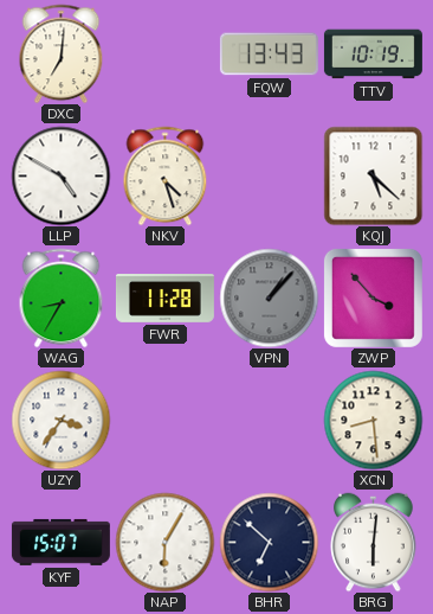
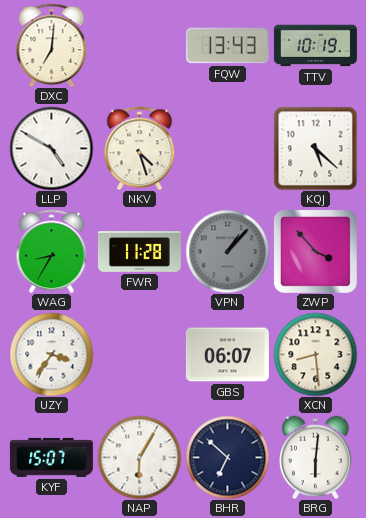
GBS: none -> 06:07
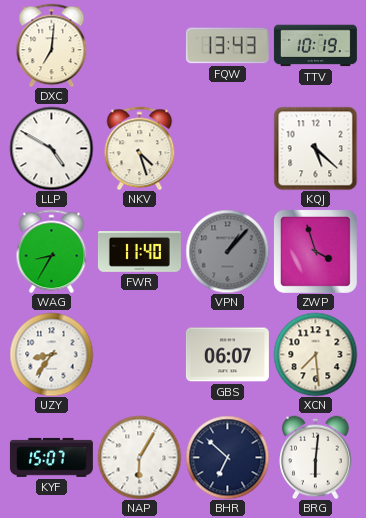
FWR: 11:28 -> 11:40
ZWP: 3:53 -> 3:57
UZY: 3:36 -> 8:36
XCN: 8:29 -> 7:29
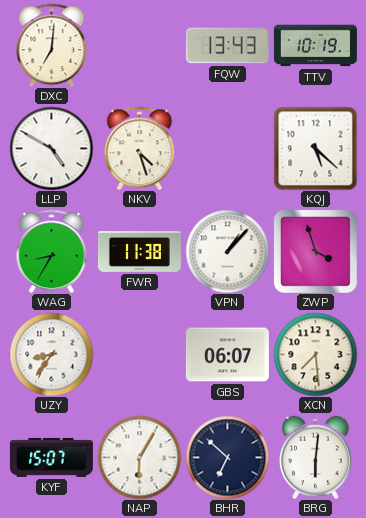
FWR: 11:40 -> 11:38
VPN dial: grey -> white
